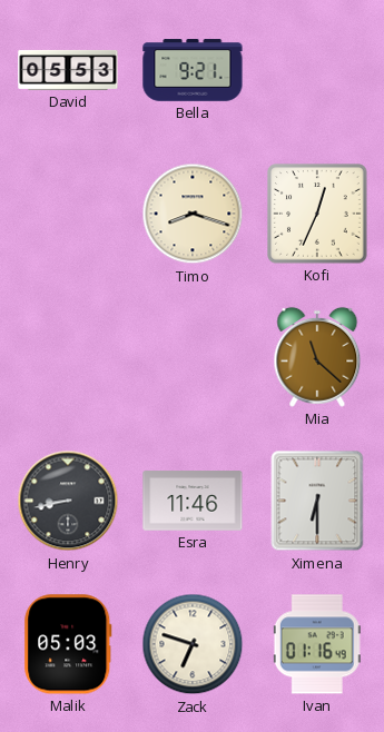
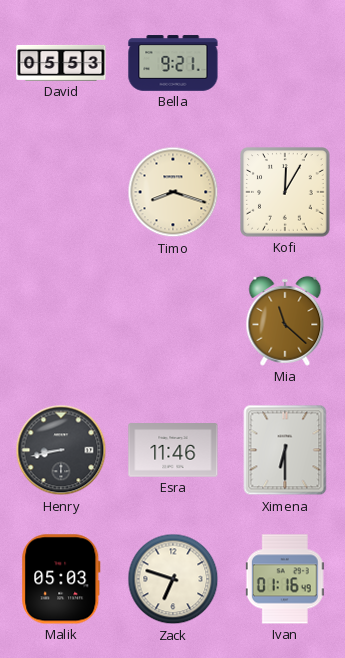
Kofi: 12:34 -> 12:05
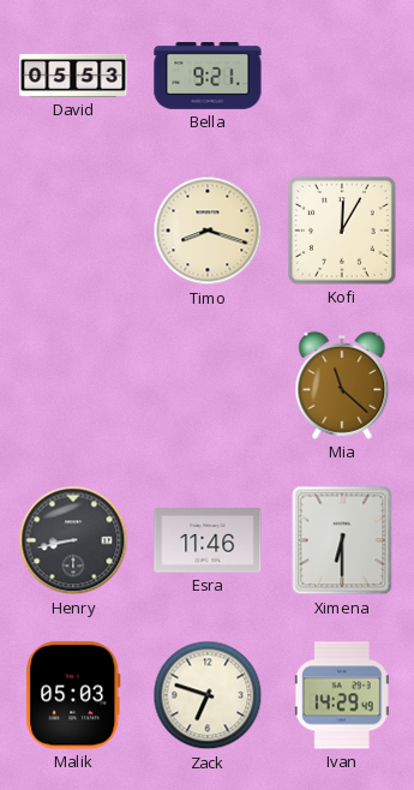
Ivan: 01:16 -> 14:29
